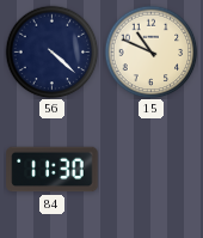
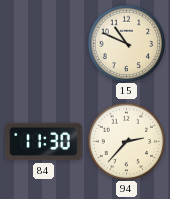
56: 4:22 -> none
94: none -> 2:37
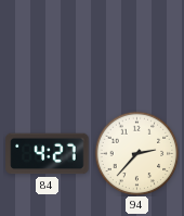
15: 10:49 -> none
84: 11:30 -> 4:27
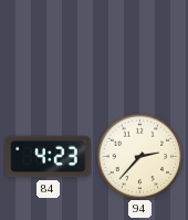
84: 4:27 -> 4:23
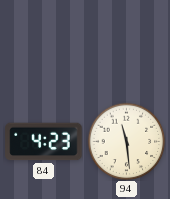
94: 2:37 -> 11:29
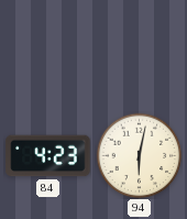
94: 11:29 -> 6:02
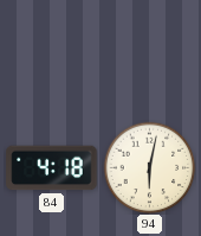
84: 4:23 -> 4:18
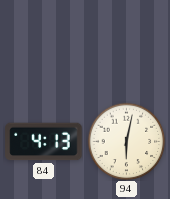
84: 4:18 -> 4:13
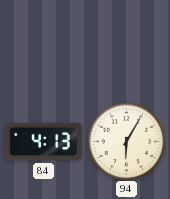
94: 6:02 -> 6:05
